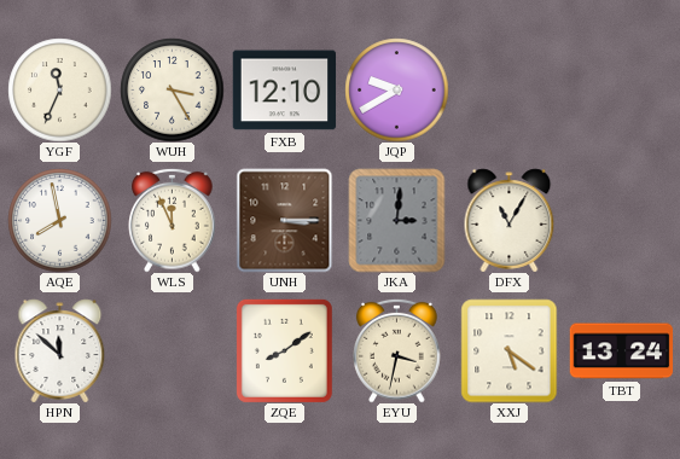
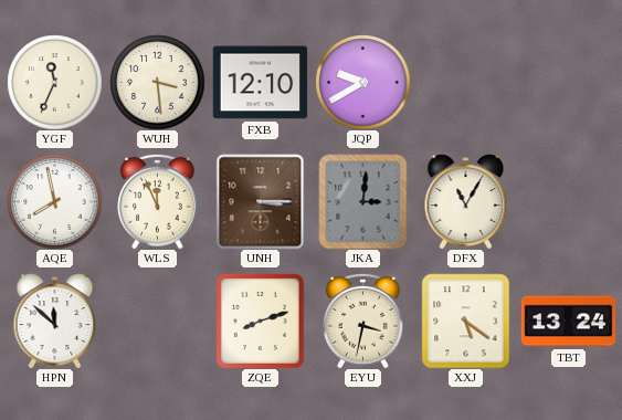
WUH: 3:25 -> 3:29
ZQE: 8:09 -> 8:12
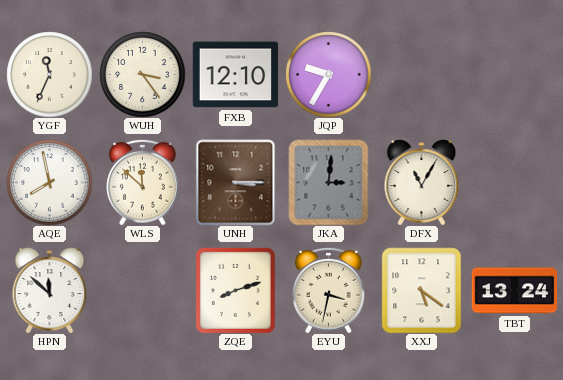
WUH: 3:29 -> 3:24
JQP: 9:40 -> 9:35
WLS: 11:56 -> 11:52
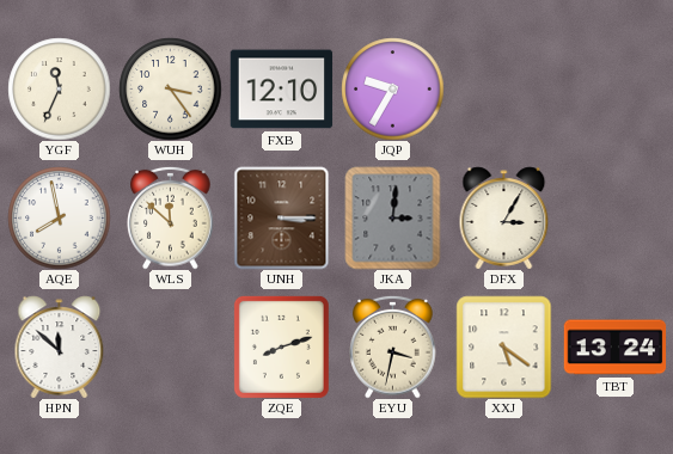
DFX: 11:05 -> 3:05
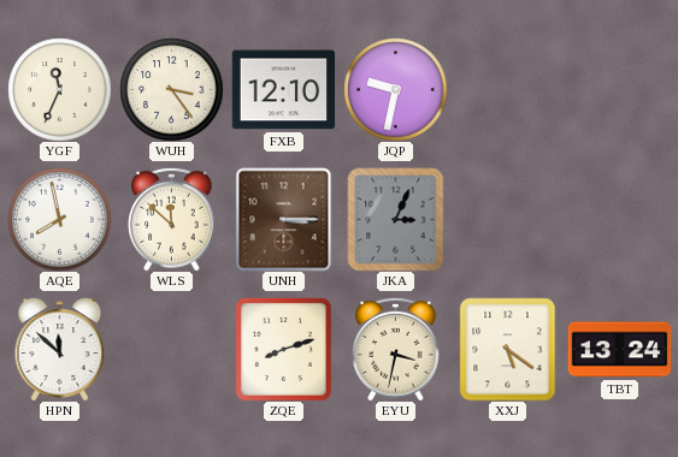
JQP: 9:35 -> 9:32
JKA: 3:01 -> 3:04
DFX: 3:05 -> none
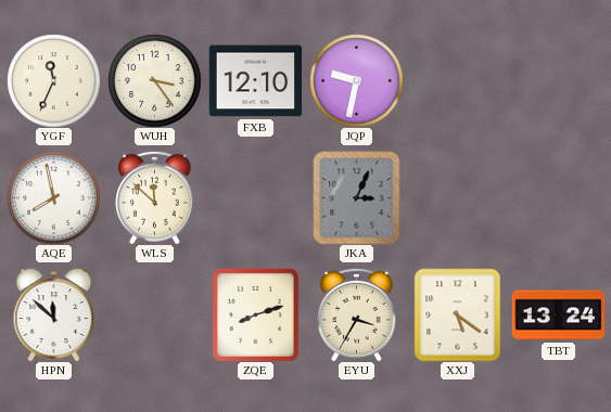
UNH: 3:15 -> none
EYU: 3:32 -> 3:35
